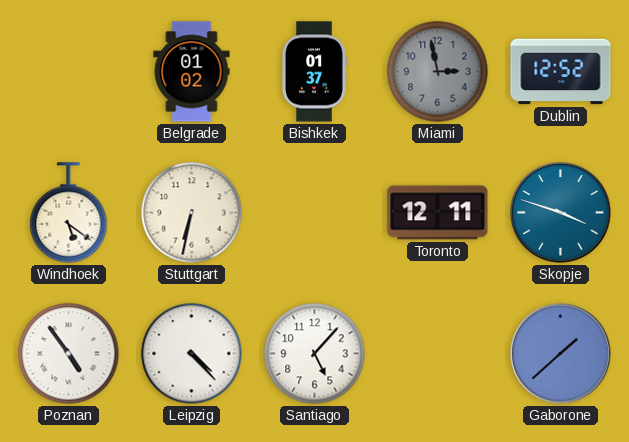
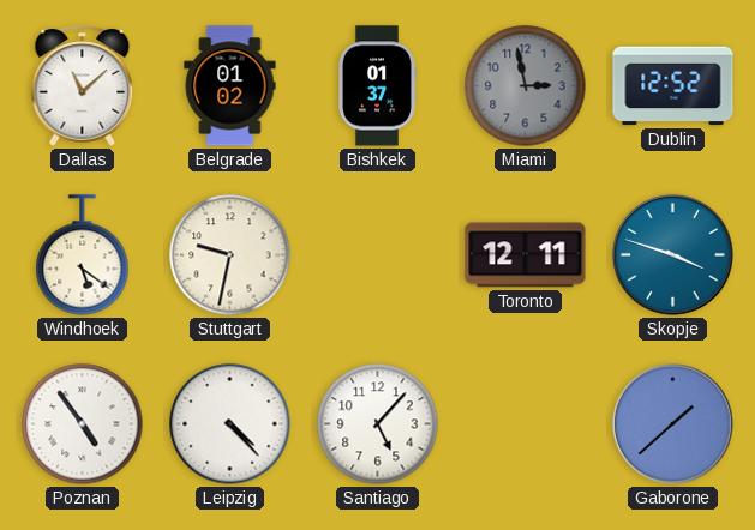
Dallas: none -> 11:08
Stuttgart: 6:32 -> 9:32
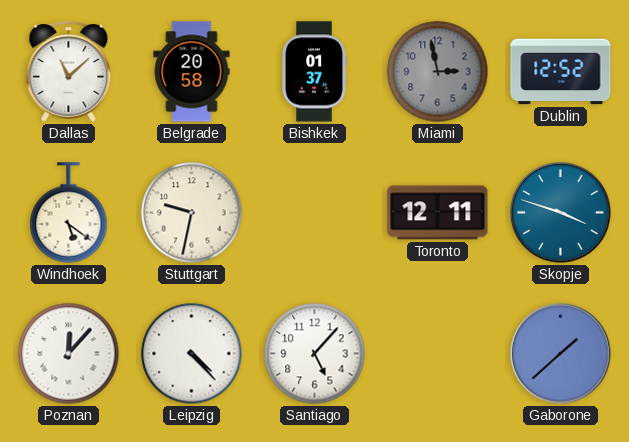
Belgrade: 01:02 -> 20:58
Poznan: 4:54 -> 12:07
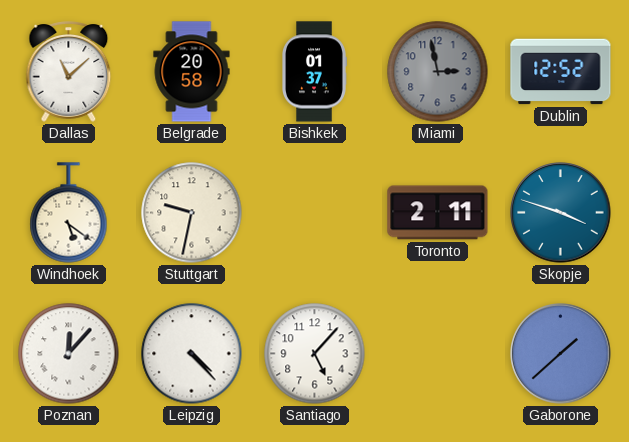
Toronto: 12:11 -> 2:11
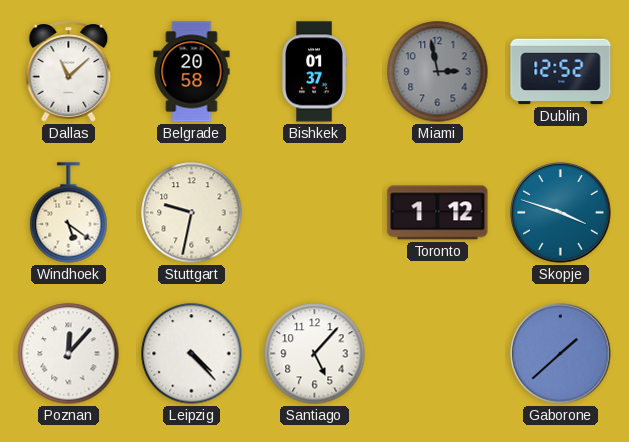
Toronto: 2:11 -> 1:12
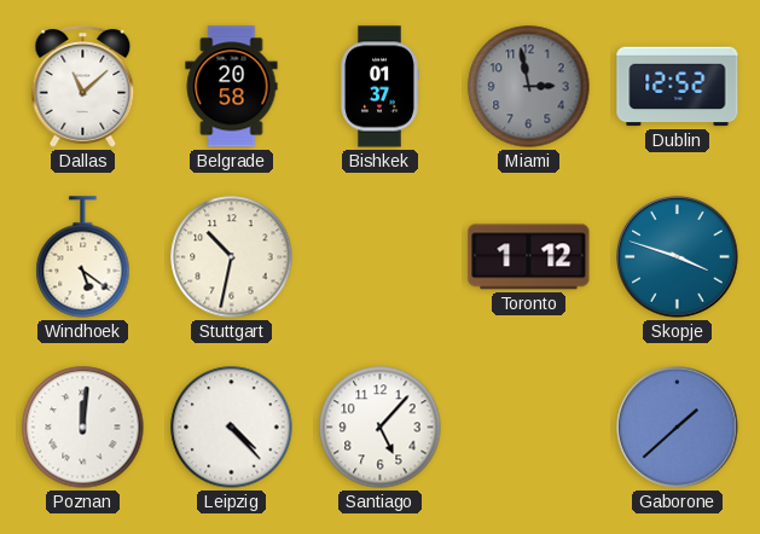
Stuttgart: 9:32 -> 10:32
Poznan: 12:07 -> 12:01
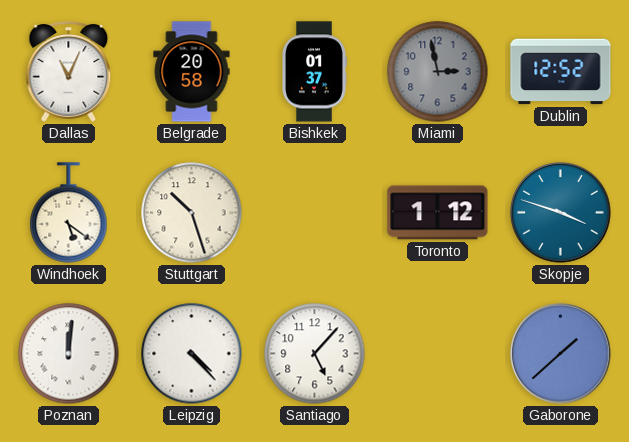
Dallas: 11:08 -> 11:04
Stuttgart: 10:32 -> 10:27
